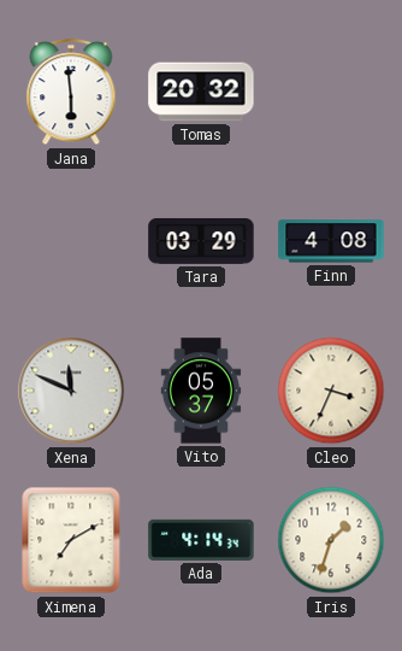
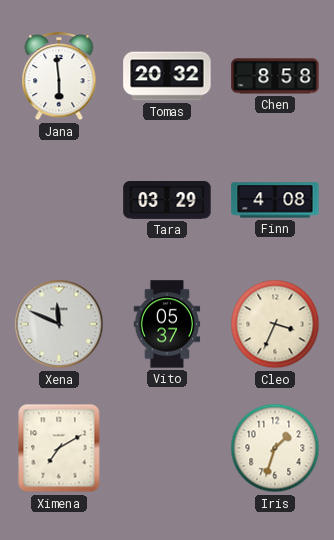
Chen: none -> 8:58
Ada: 4:14 -> none
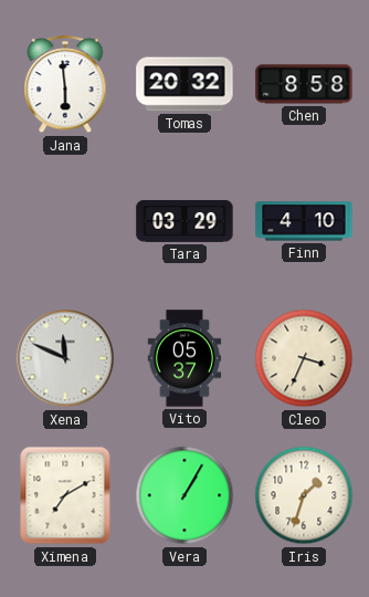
Finn: 4:08 -> 4:10
Vera: none -> 1:05
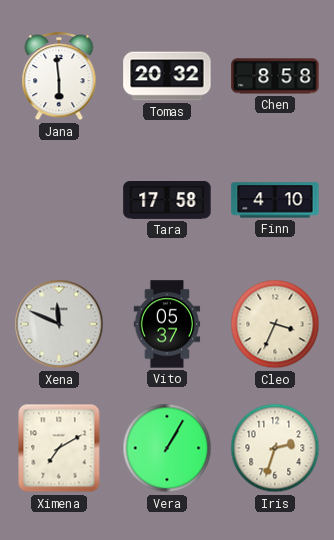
Tara: 03:29 -> 17:58
Iris: 1:33 -> 2:33
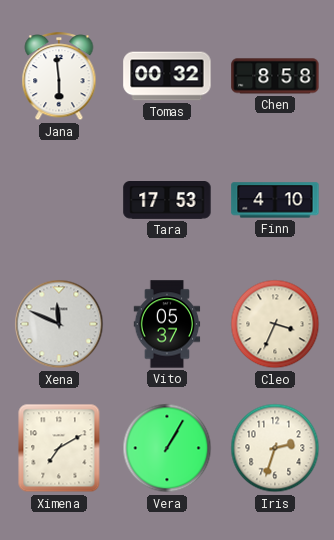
Tomas: 20:32 -> 00:32
Tara: 17:58 -> 17:53
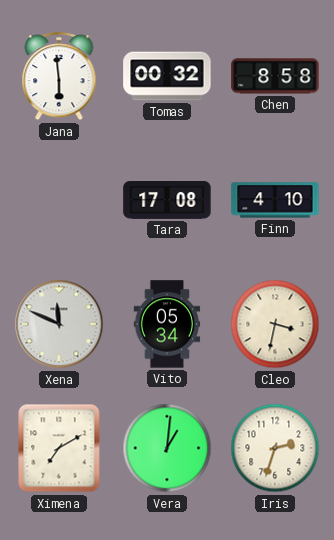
Tara: 17:53 -> 17:08
Vito: 05:37 -> 05:34
Cleo: 3:34 -> 3:32
Vera: 1:05 -> 1:01
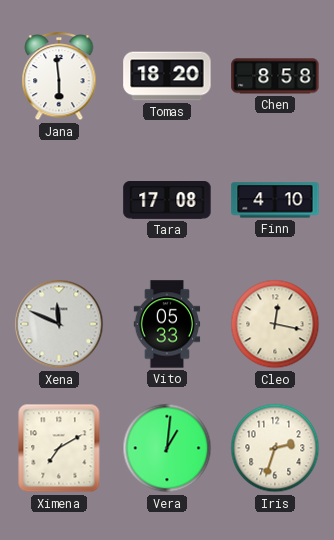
Tomas: 00:32 -> 18:20
Vito: 05:34 -> 05:33
Cleo: 3:32 -> 12:17
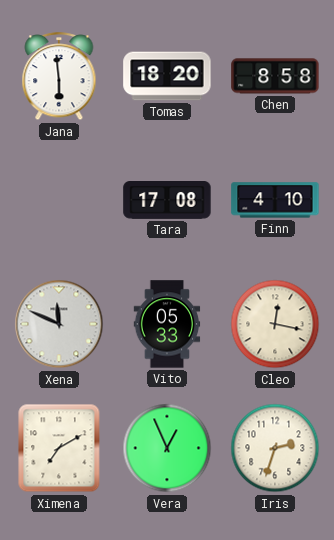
Vera: 1:01 -> 12:56
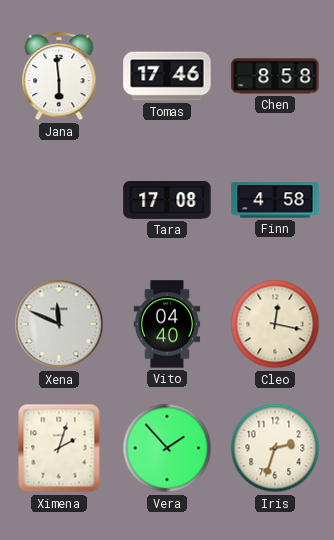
Tomas: 18:20 -> 17:46
Finn: 4:10 -> 4:58
Vito: 05:33 -> 04:40
Ximena: 7:10 -> 2:03
Vera: 12:56 -> 1:53
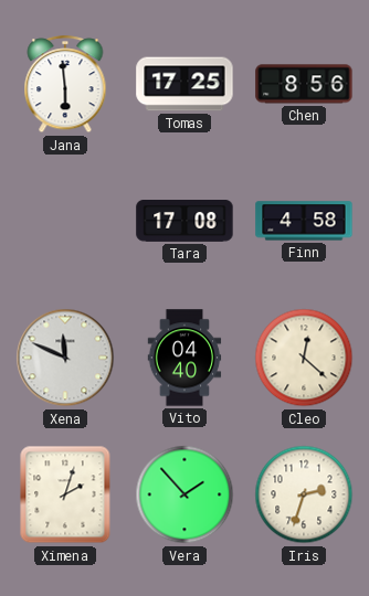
Tomas: 17:46 -> 17:25
Chen: 8:58 -> 8:56
Cleo: 12:17 -> 12:22
